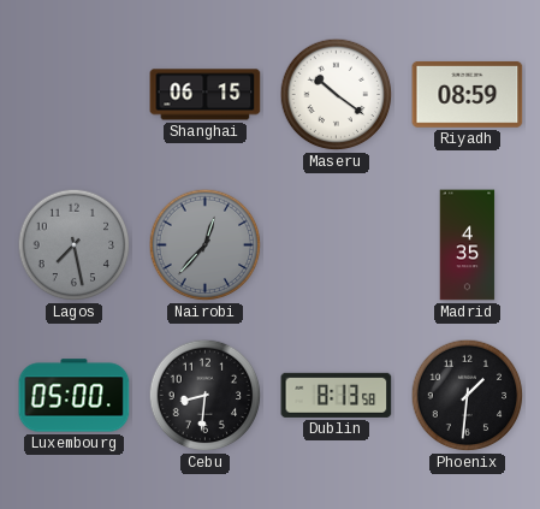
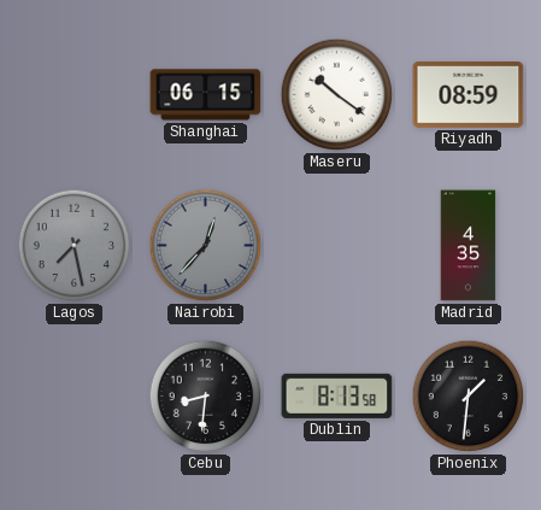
Luxembourg: 05:00 -> none
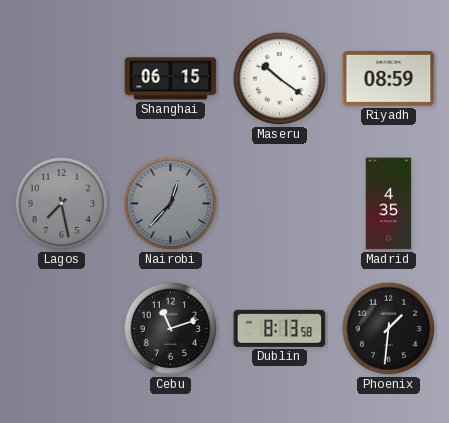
Cebu: 8:31 -> 11:12
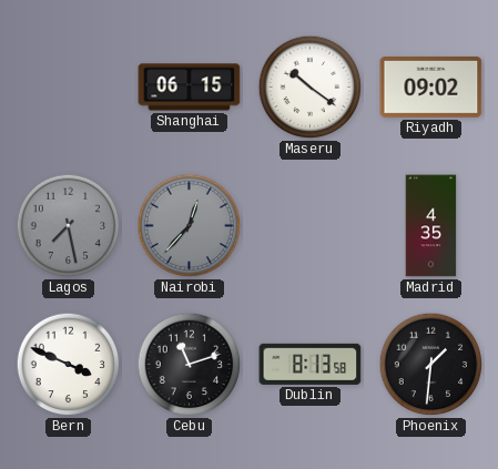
Riyadh: 08:59 -> 09:02
Bern: none -> 3:49
